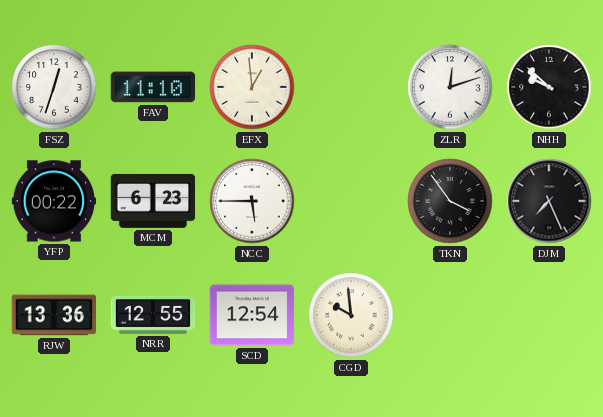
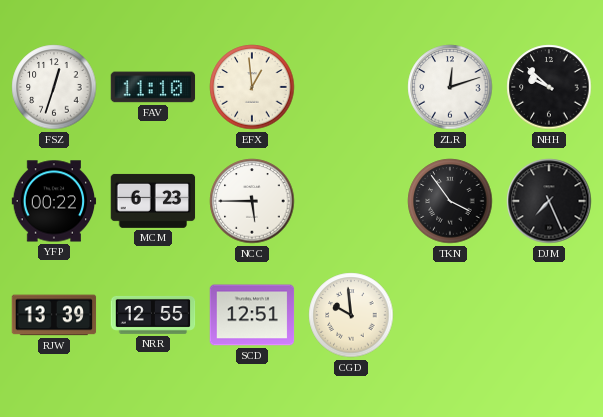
RJW: 13:36 -> 13:39
SCD: 12:54 -> 12:51
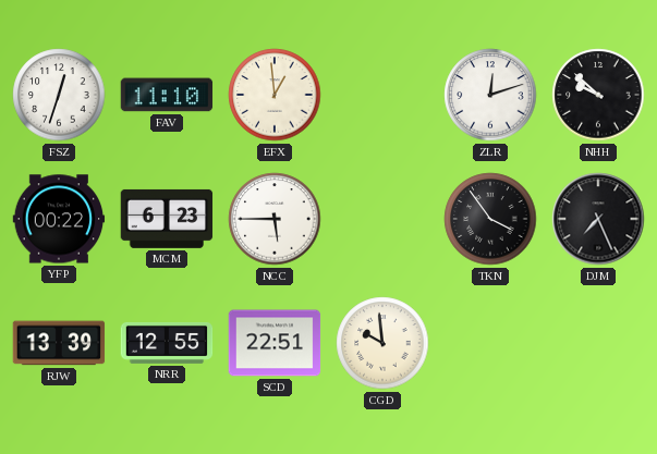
SCD: 12:51 -> 22:51
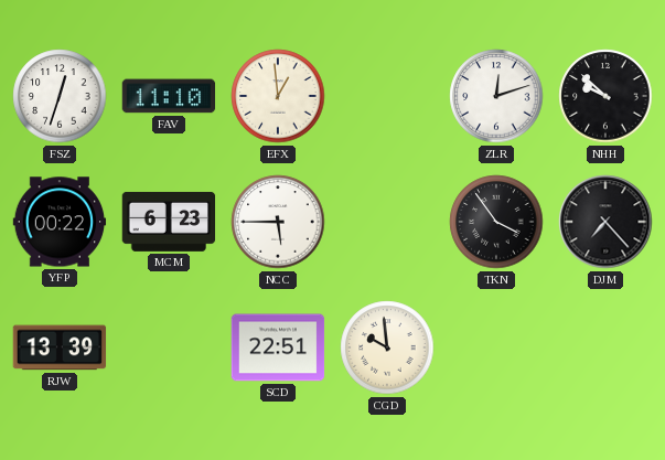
DJM: 7:26 -> 7:23
NRR: 12:55 -> none
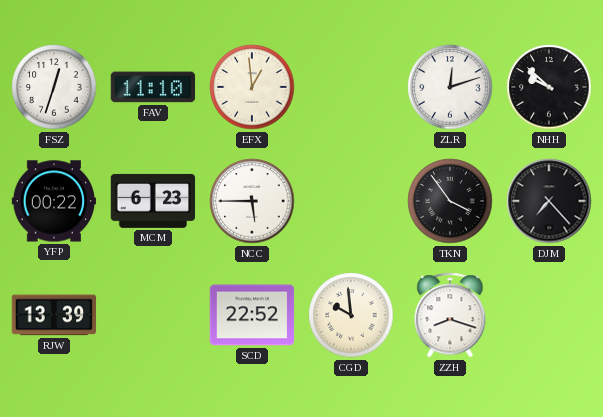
SCD: 22:51 -> 22:52
ZZH: none -> 8:18
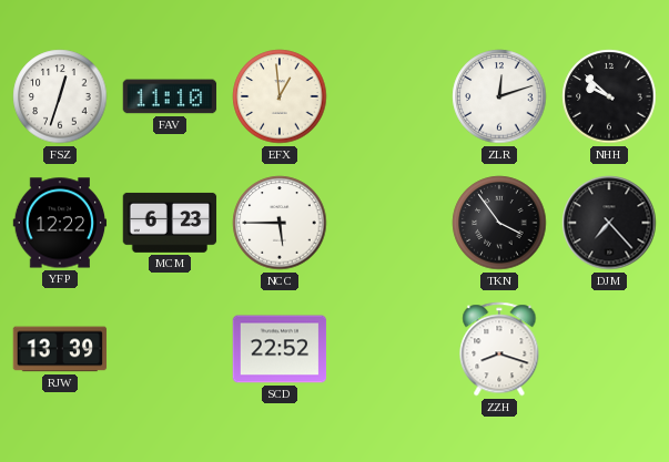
YFP: 00:22 -> 12:22
CGD: 9:59 -> none
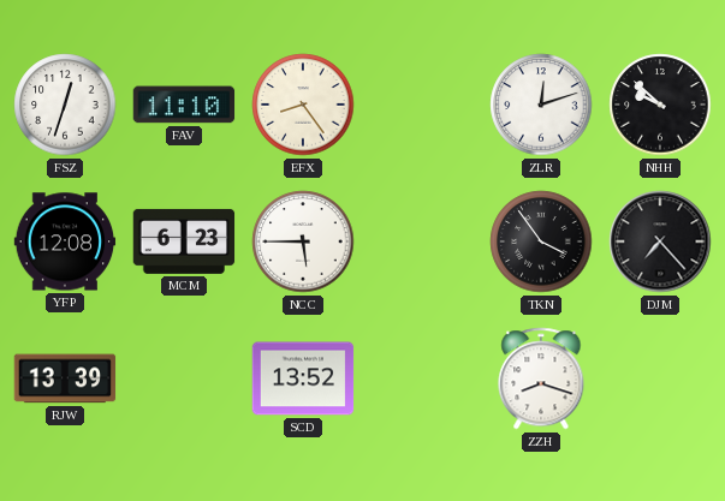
EFX: 12:59 -> 8:24
YFP: 12:22 -> 12:08
SCD: 22:52 -> 13:52
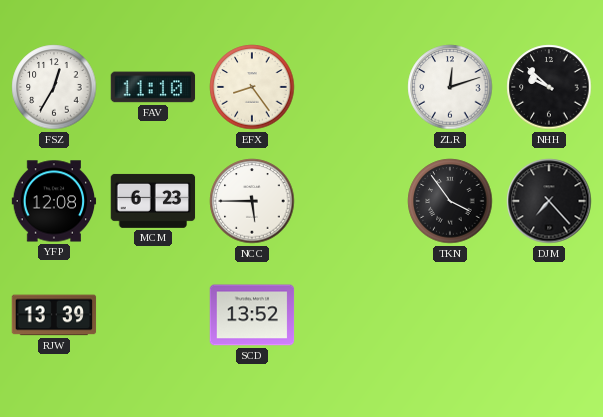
FSZ: 12:33 -> 12:35
ZZH: 8:18 -> none
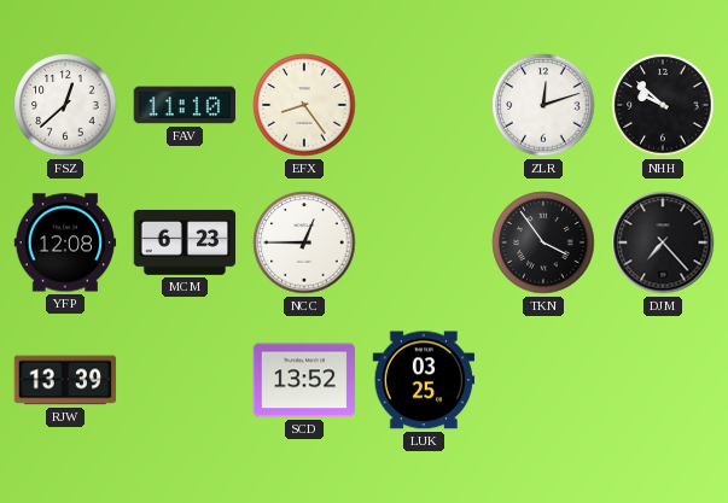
FSZ: 12:35 -> 12:38
NCC: 5:45 -> 12:45
LUK: none -> 03:25
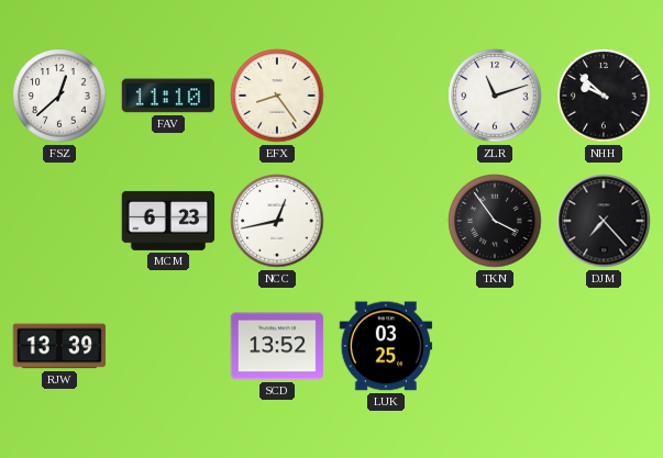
ZLR: 12:12 -> 11:12
YFP: 12:08 -> none
NCC: 12:45 -> 12:43
